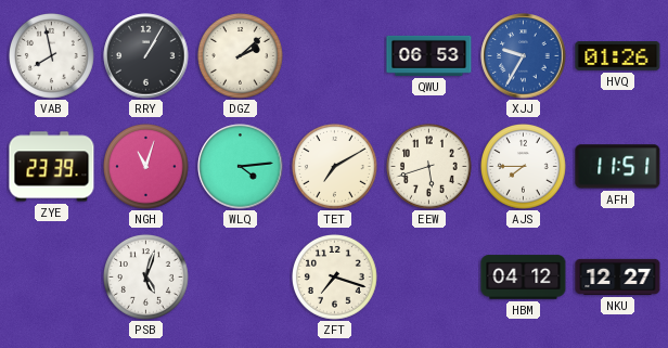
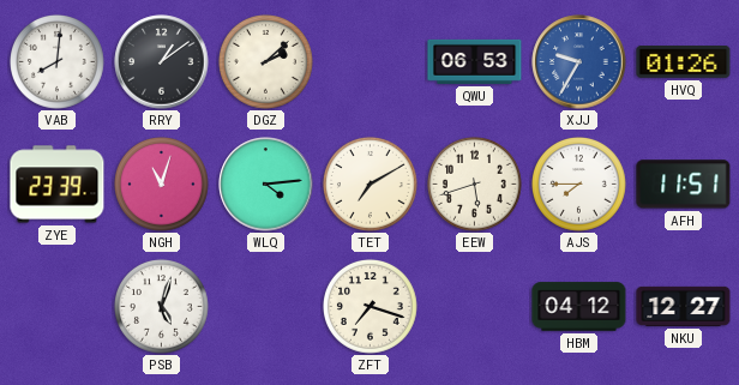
VAB: 7:58 -> 8:01
RRY: 1:05 -> 1:09
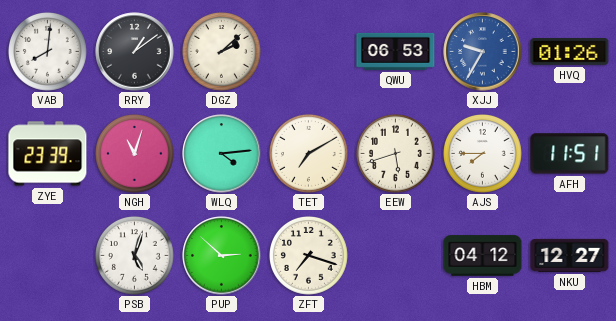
PUP: none -> 2:52
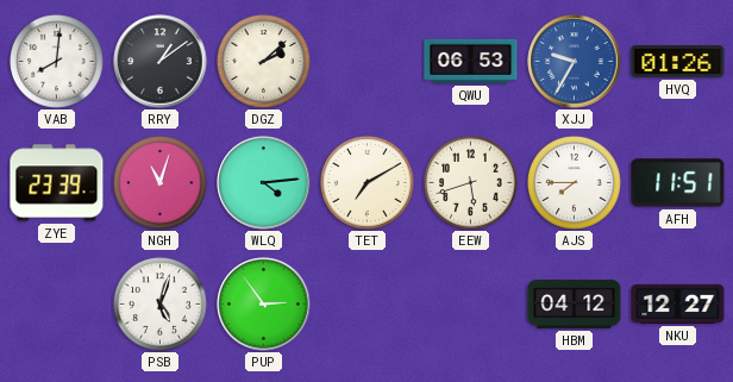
PUP: 2:52 -> 2:54
ZFT: 7:18 -> none
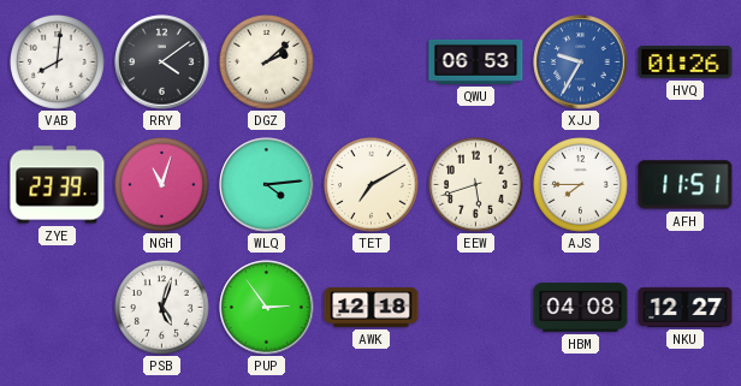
RRY: 1:09 -> 4:09
AWK: none -> 12:18
HBM: 04:12 -> 04:08
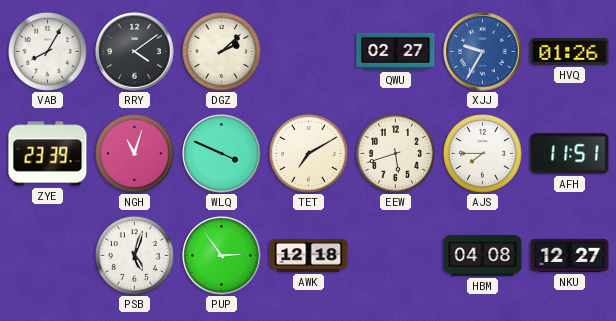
VAB: 8:01 -> 8:05
QWU: 06:53 -> 02:27
WLQ: 4:14 -> 3:49
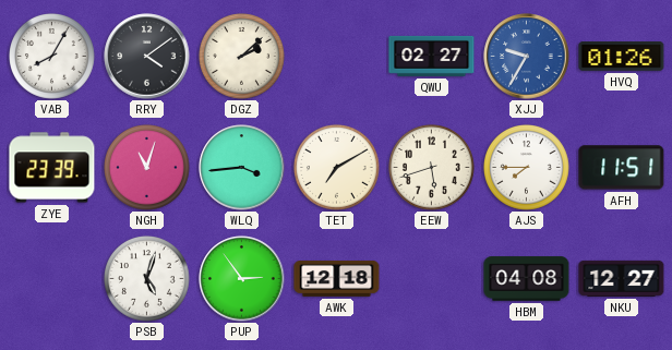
WLQ: 3:49 -> 3:44
